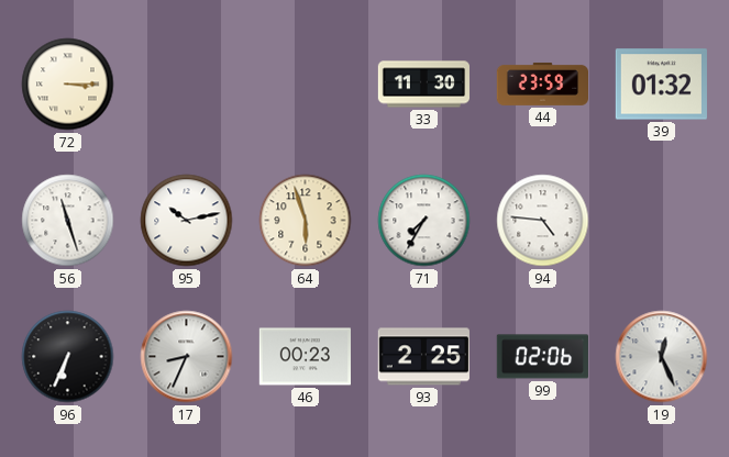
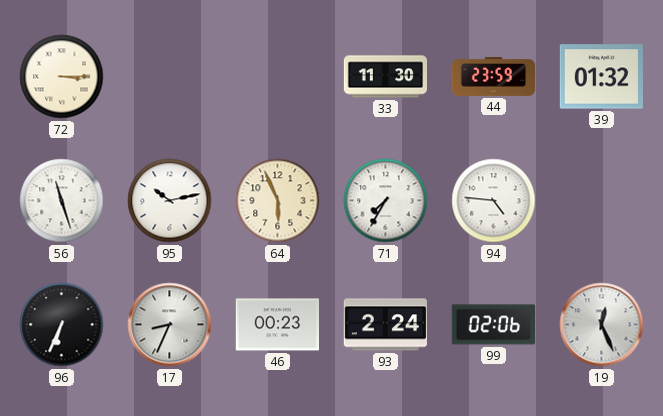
64: 5:57 -> 5:56
93: 2:25 -> 2:24
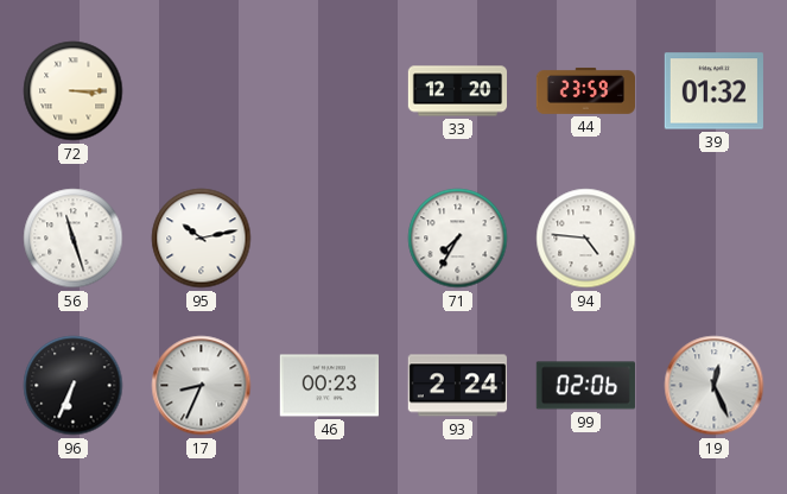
33: 11:30 -> 12:20
64: 5:56 -> none
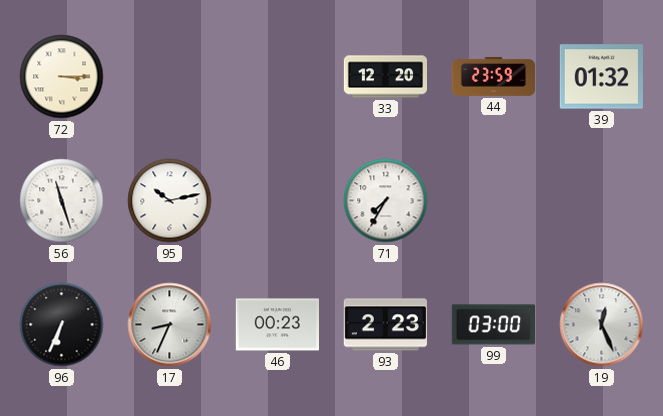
94: 4:46 -> none
93: 2:24 -> 2:23
99: 02:06 -> 03:00
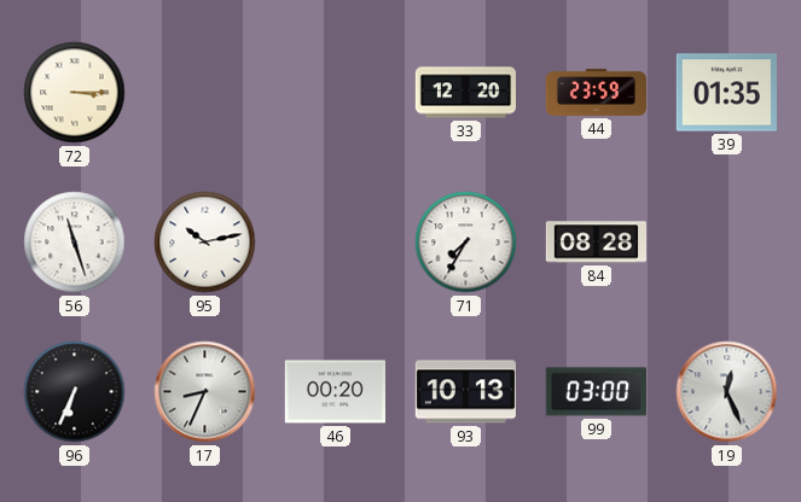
39: 01:32 -> 01:35
84: none -> 08:28
46: 00:23 -> 00:20
93: 2:23 -> 10:13
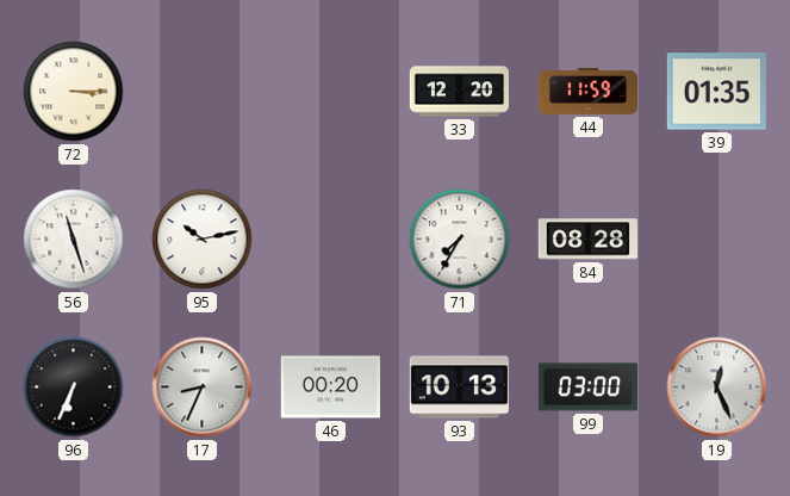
44: 23:59 -> 11:59
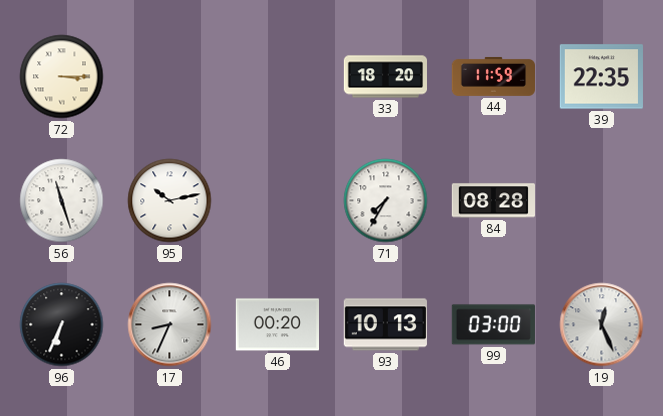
33: 12:20 -> 18:20
39: 01:35 -> 22:35
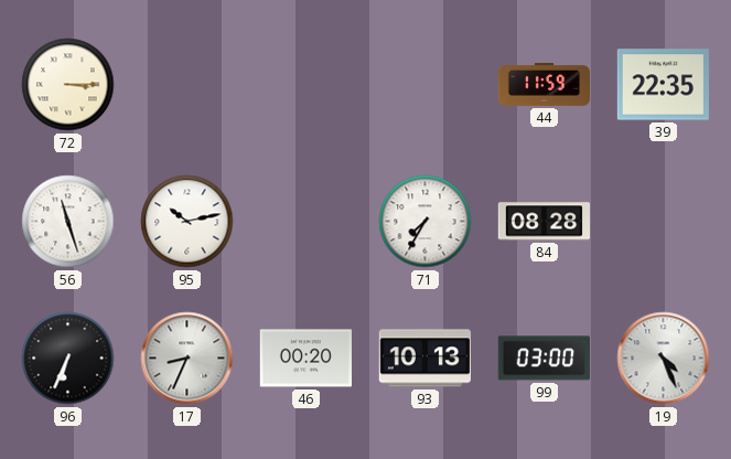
33: 18:20 -> none
19: 12:26 -> 4:26
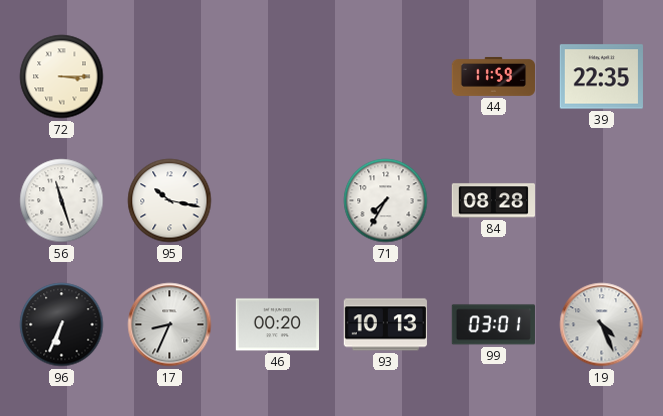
95: 10:13 -> 10:17
99: 03:00 -> 03:01
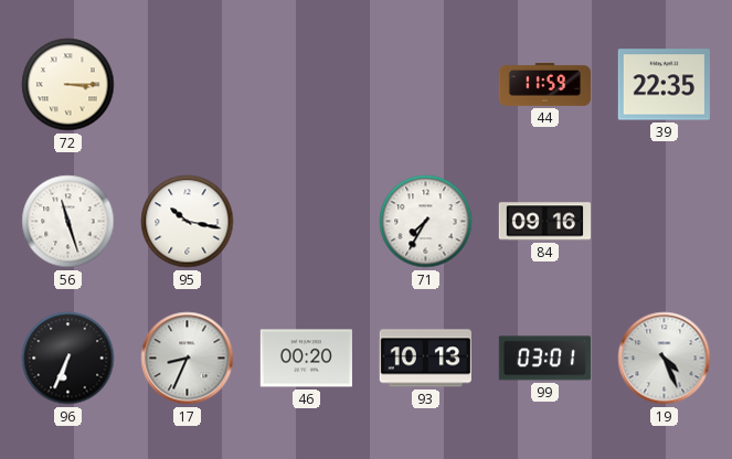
84: 08:28 -> 09:16
